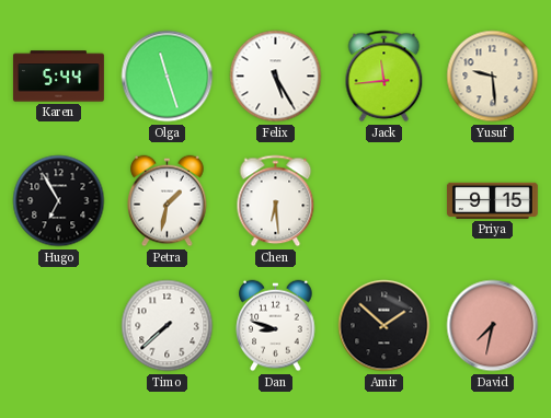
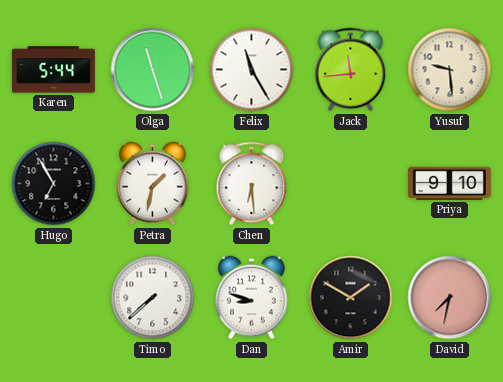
Felix: 5:25 -> 11:25
Priya: 9:15 -> 9:10
Amir: 1:52 -> 1:50
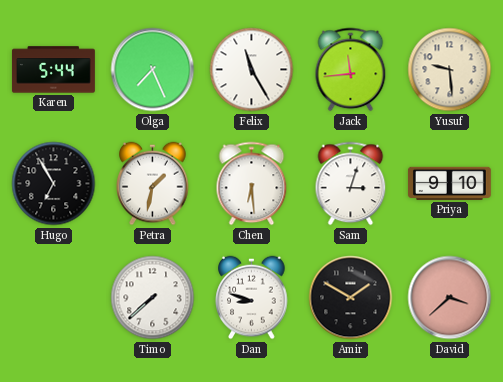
Olga: 11:27 -> 7:26
Sam: none -> 3:03
David: 7:32 -> 3:38
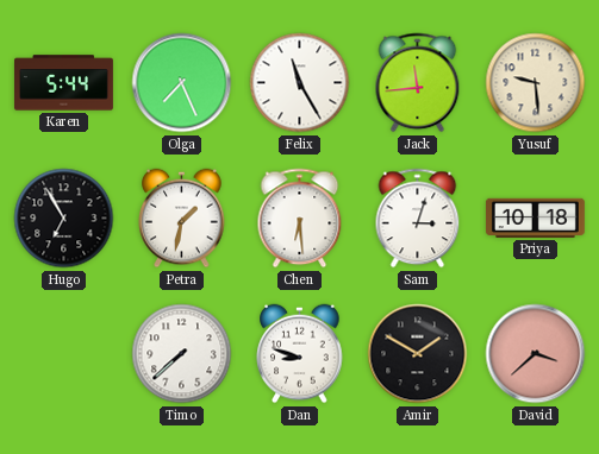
Priya: 9:10 -> 10:18
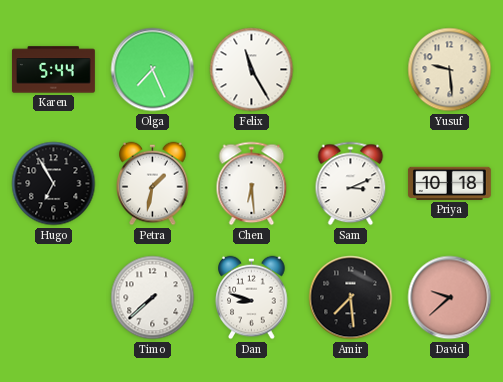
Jack: 11:44 -> none
Sam: 3:03 -> 3:11
Amir: 1:50 -> 7:29
David: 3:38 -> 9:38
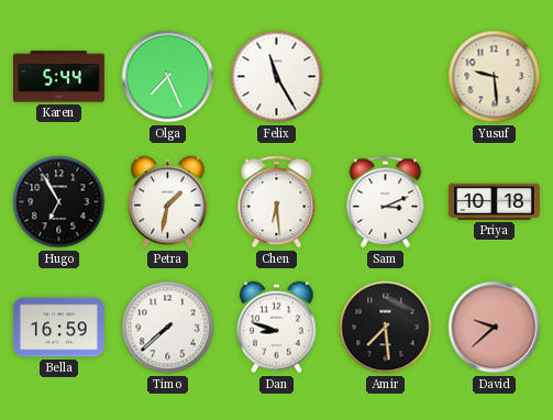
Bella: none -> 16:59
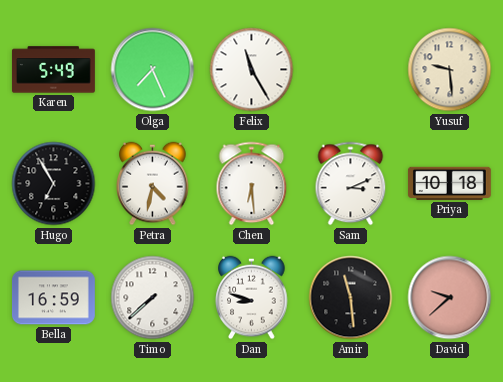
Karen: 5:44 -> 5:49
Petra: 1:32 -> 4:32
Amir: 7:29 -> 11:29
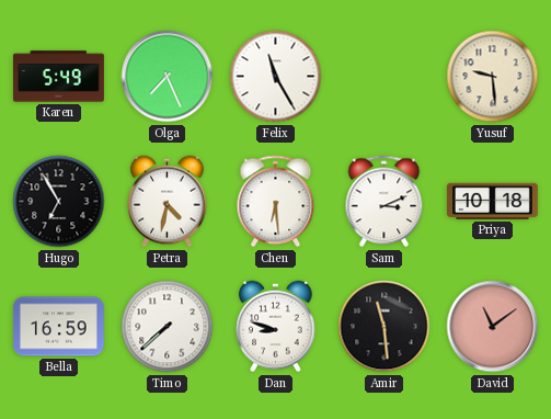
David: 9:38 -> 11:09
